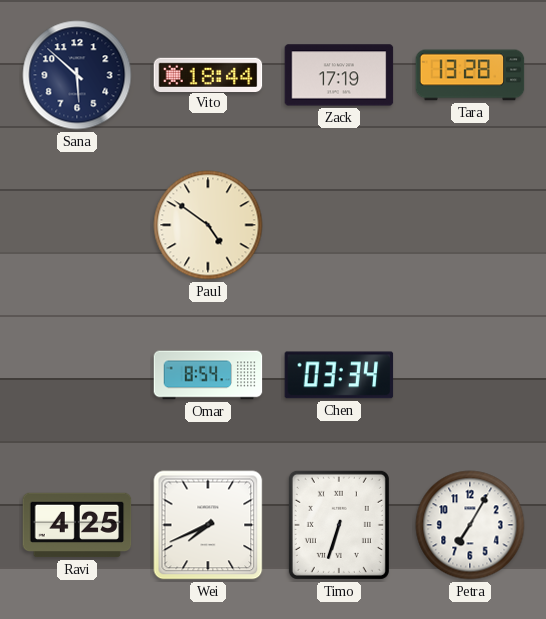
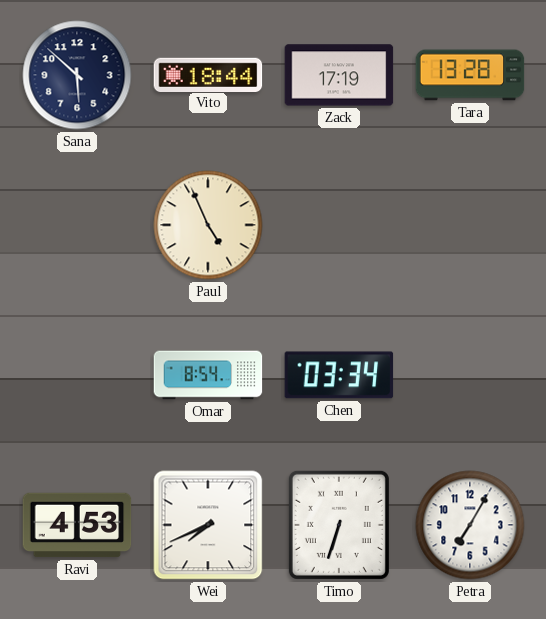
Paul: 4:51 -> 4:56
Ravi: 4:25 -> 4:53
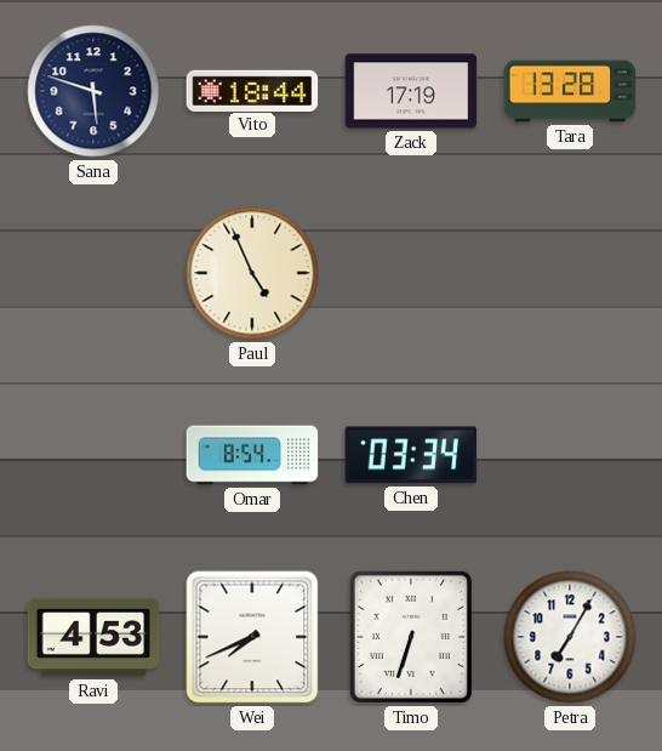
Sana: 5:52 -> 5:48
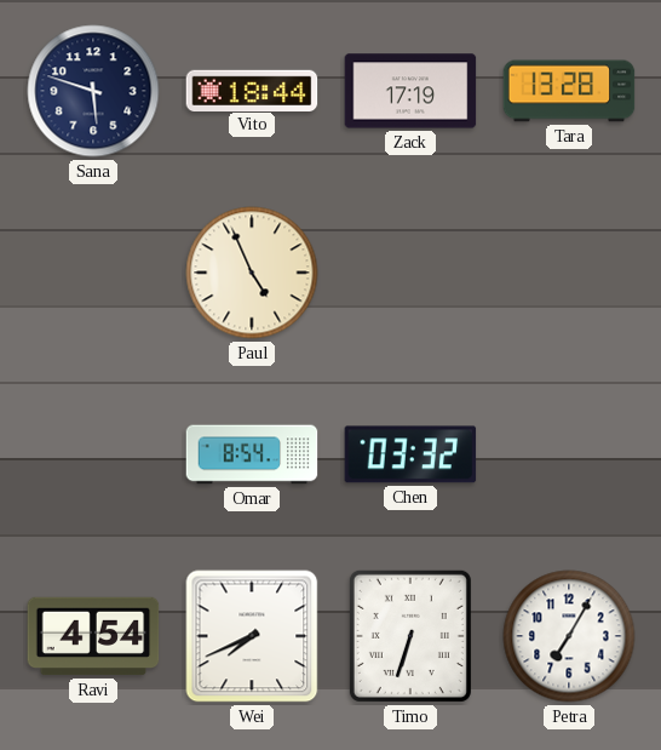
Chen: 03:34 -> 03:32
Ravi: 4:53 -> 4:54
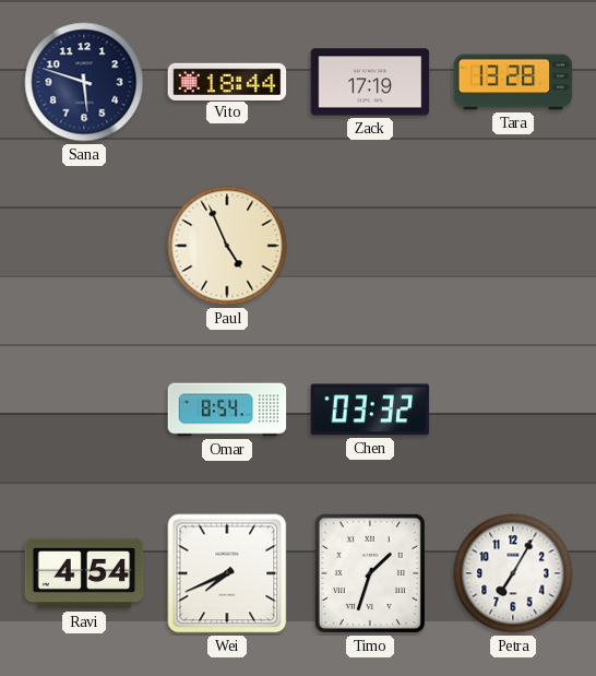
Timo: 6:33 -> 1:33
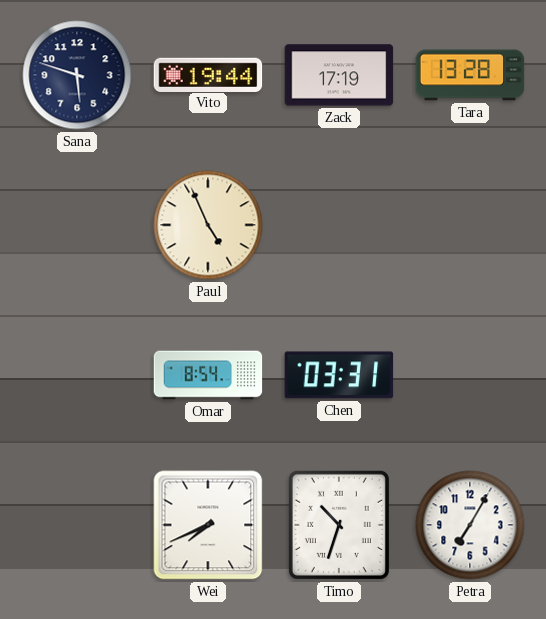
Vito: 18:44 -> 19:44
Chen: 03:32 -> 03:31
Ravi: 4:54 -> none
Timo: 1:33 -> 10:33
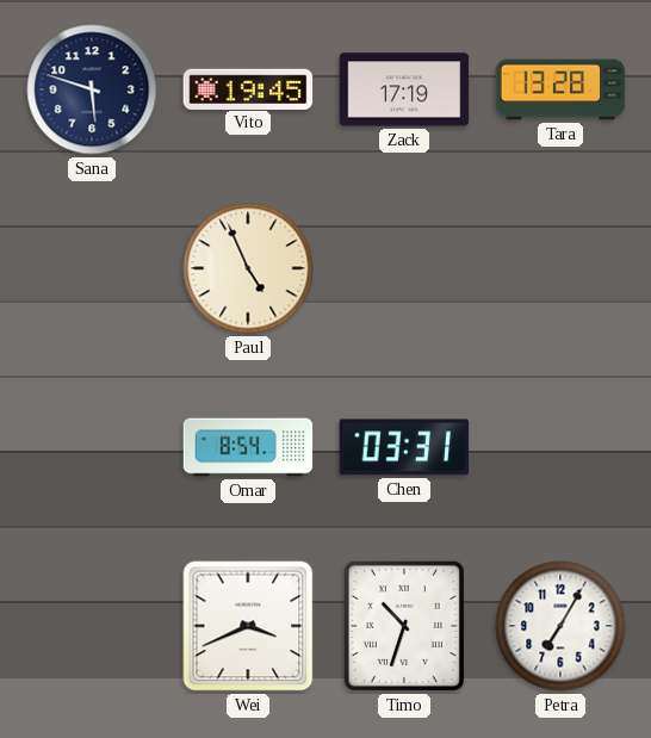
Vito: 19:44 -> 19:45
Wei: 7:41 -> 3:41
